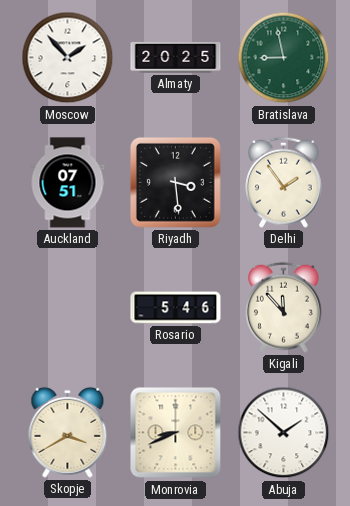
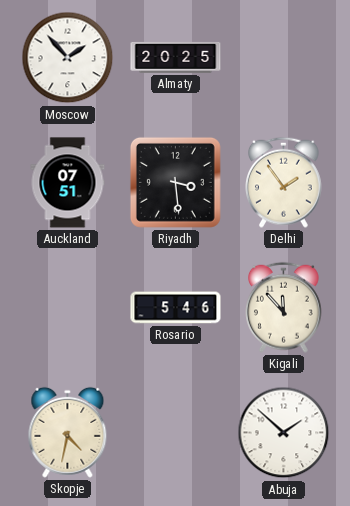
Bratislava: 8:58 -> none
Skopje: 3:40 -> 4:32
Monrovia: 8:41 -> none
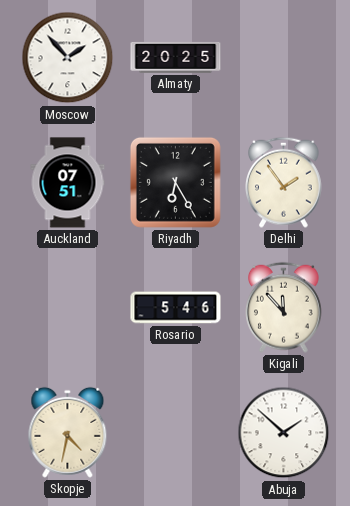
Riyadh: 3:29 -> 6:25
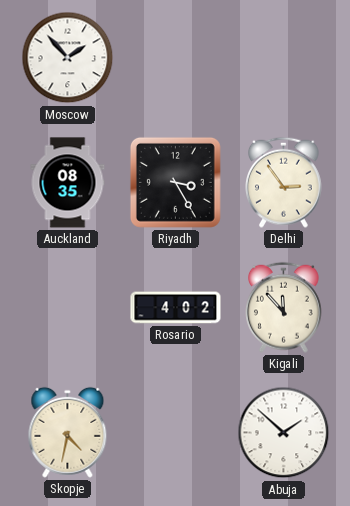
Almaty: 20:25 -> none
Auckland: 07:51 -> 08:35
Riyadh: 6:25 -> 3:25
Delhi: 1:54 -> 2:54
Rosario: 5:46 -> 4:02
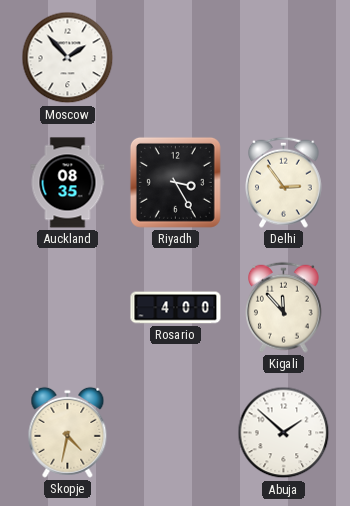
Rosario: 4:02 -> 4:00
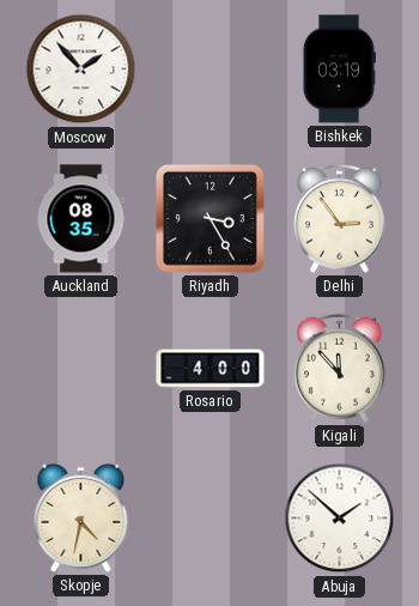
Bishkek: none -> 03:19
